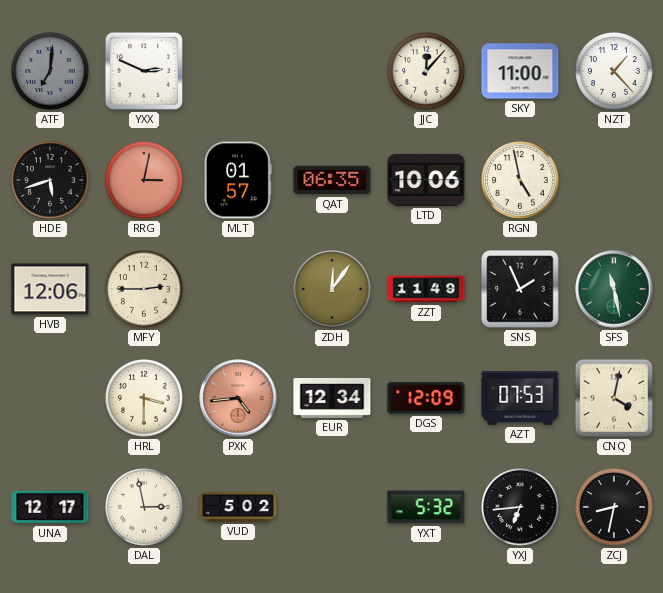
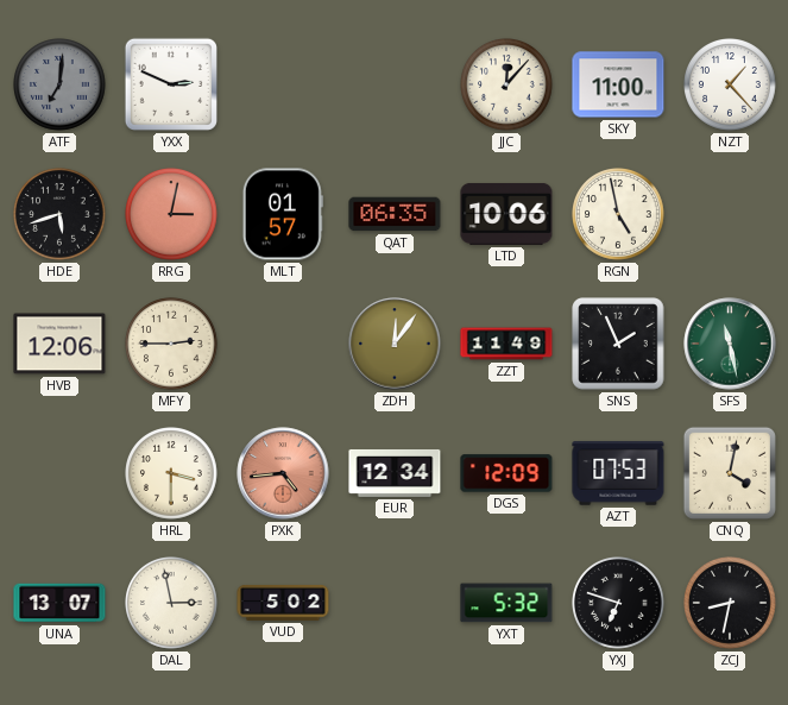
UNA: 12:17 -> 13:07
YXJ: 6:44 -> 6:48
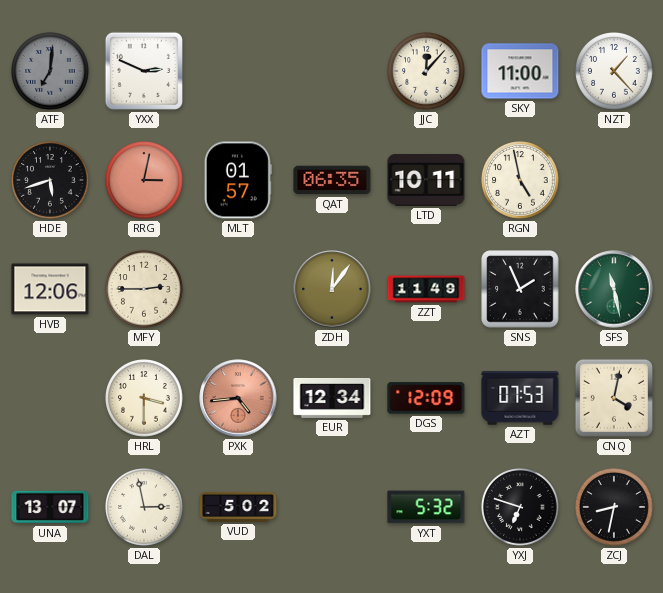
LTD: 10:06 -> 10:11
